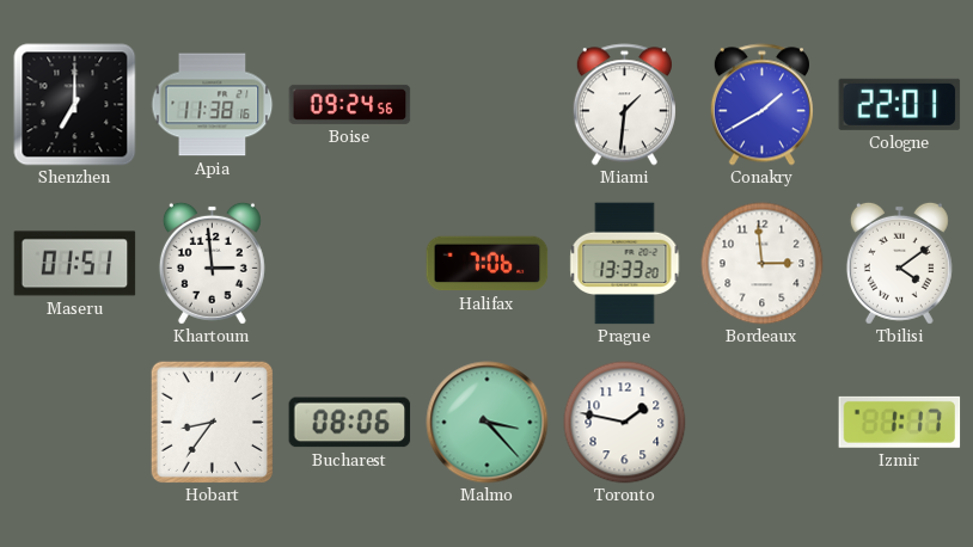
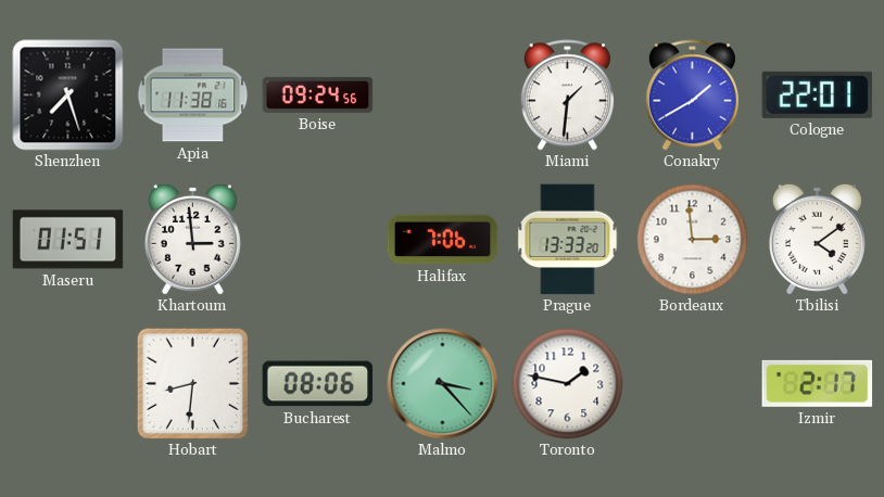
Shenzhen: 7:00 -> 7:27
Hobart: 8:36 -> 8:31
Izmir: 1:17 -> 2:17
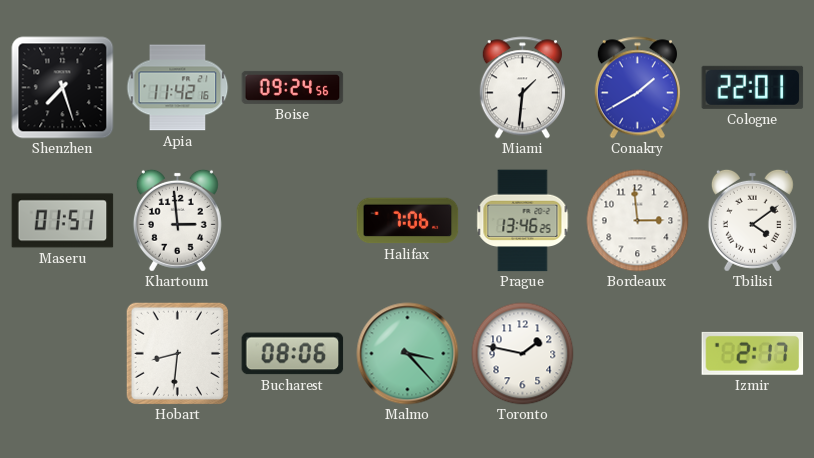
Apia: 11:38 -> 11:42
Prague: 13:33 -> 13:46
